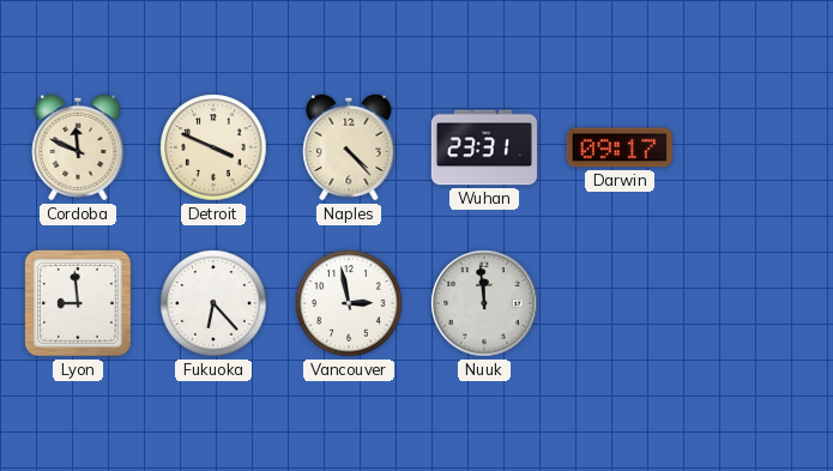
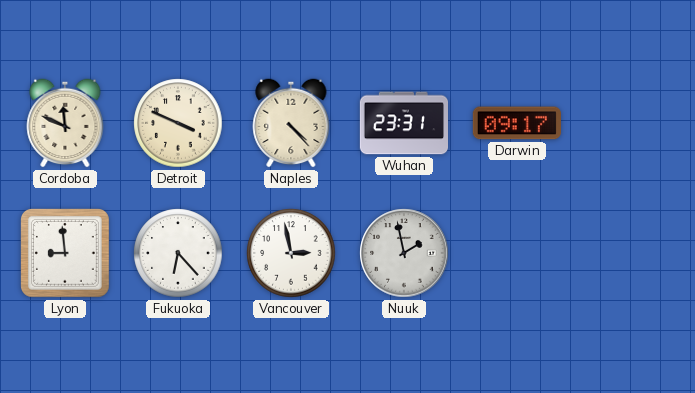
Nuuk: 11:59 -> 1:58
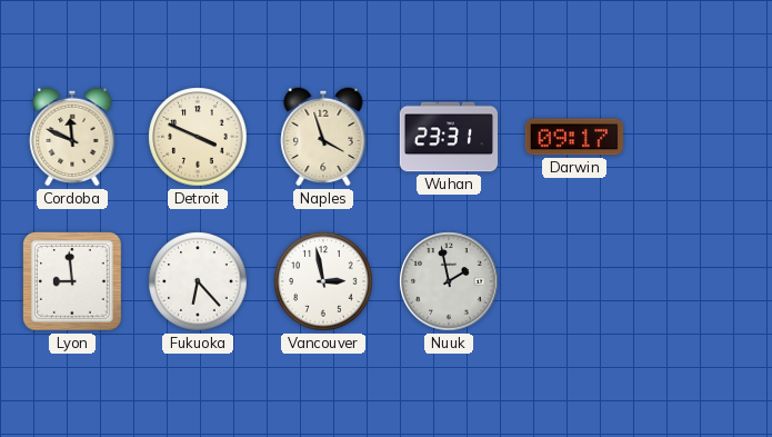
Naples: 4:23 -> 3:57
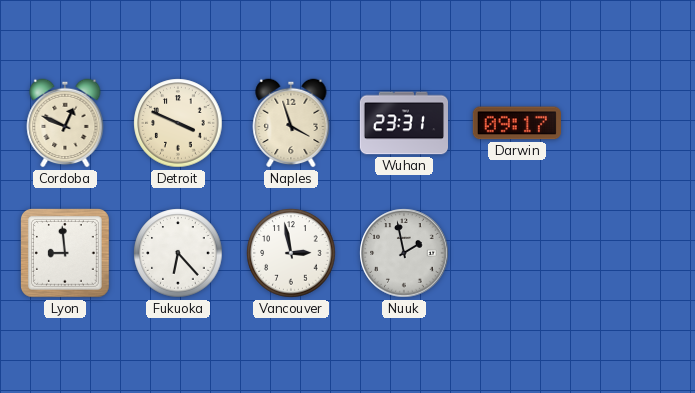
Cordoba: 11:49 -> 12:49
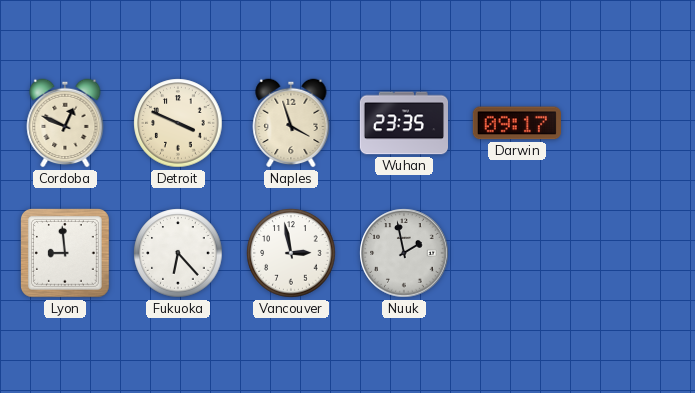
Wuhan: 23:31 -> 23:35
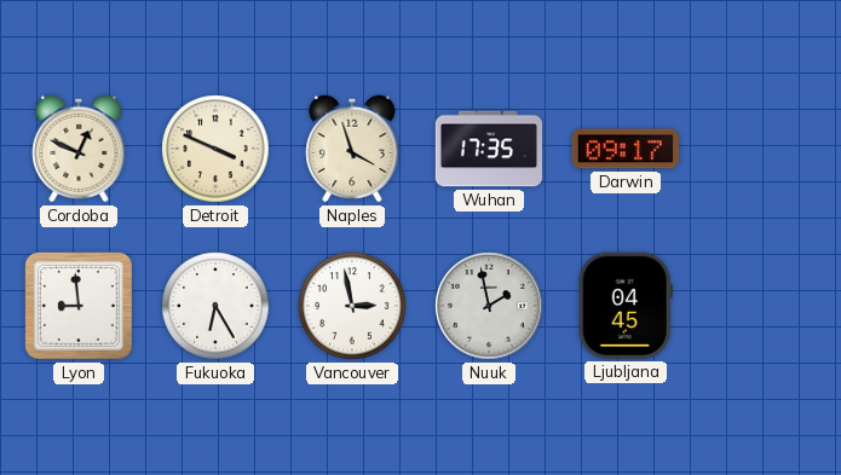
Wuhan: 23:35 -> 17:35
Fukuoka: 6:23 -> 6:25
Ljubljana: none -> 04:45
